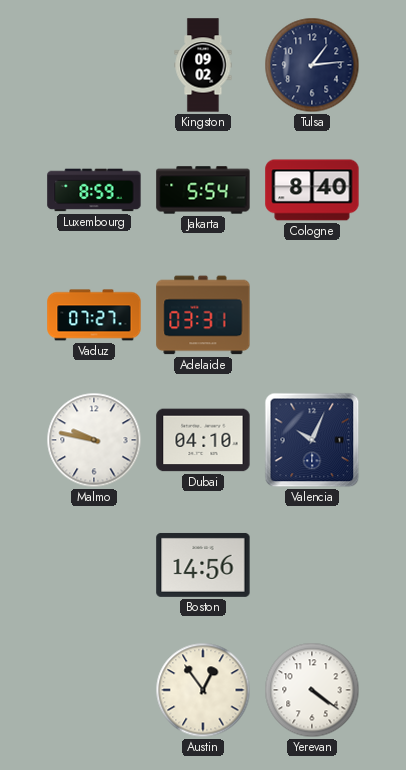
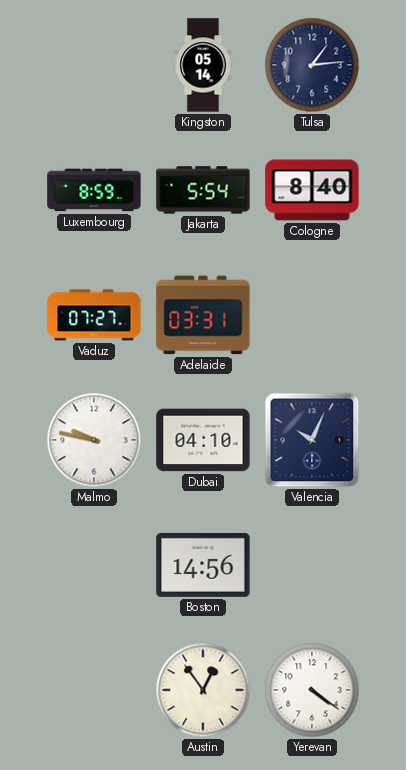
Kingston: 09:02 -> 05:14
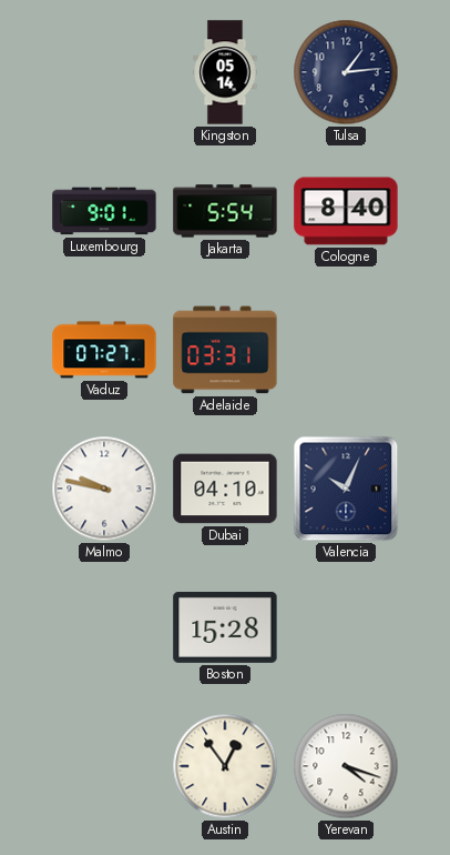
Luxembourg: 8:59 -> 9:01
Boston: 14:56 -> 15:28
Yerevan: 4:21 -> 4:18
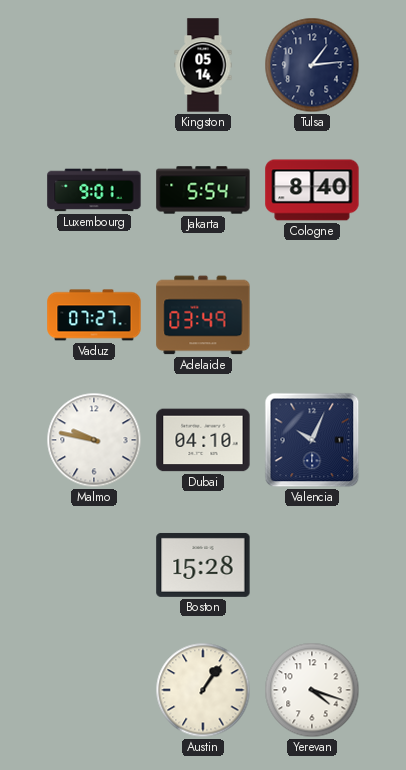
Adelaide: 03:31 -> 03:49
Austin: 12:54 -> 1:06
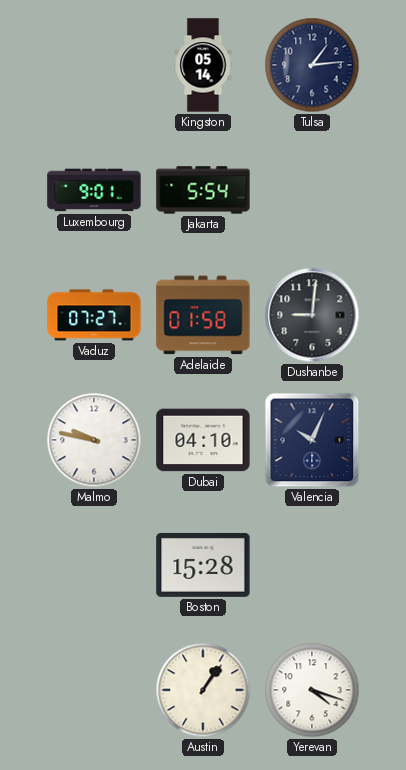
Cologne: 8:40 -> none
Adelaide: 03:49 -> 01:58
Dushanbe: none -> 9:01
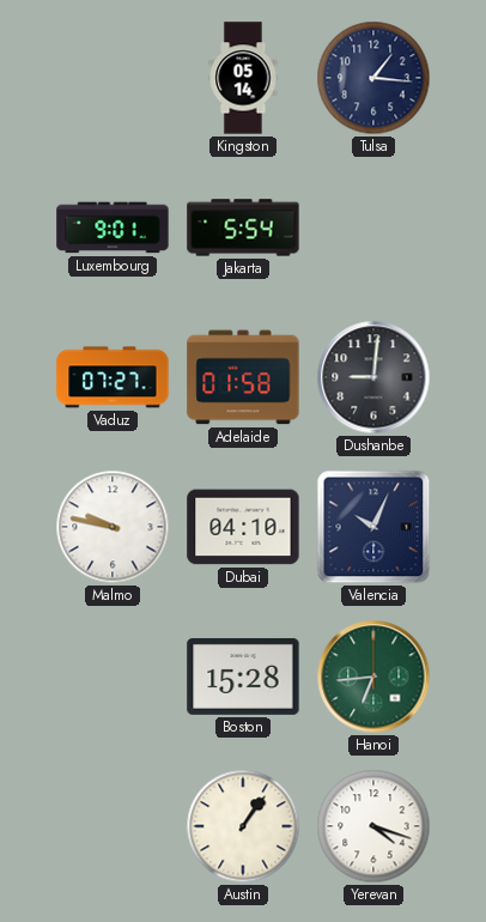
Tulsa: 1:14 -> 1:16
Hanoi: none -> 6:44
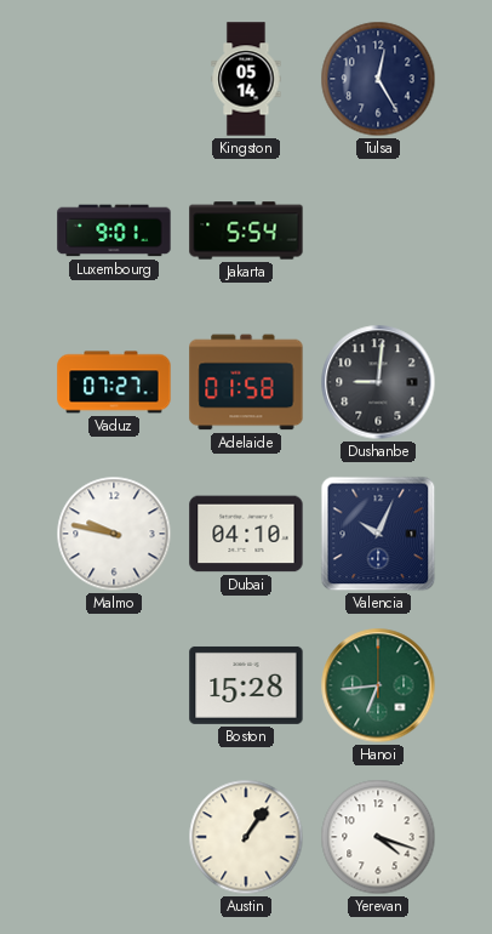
Tulsa: 1:16 -> 12:25
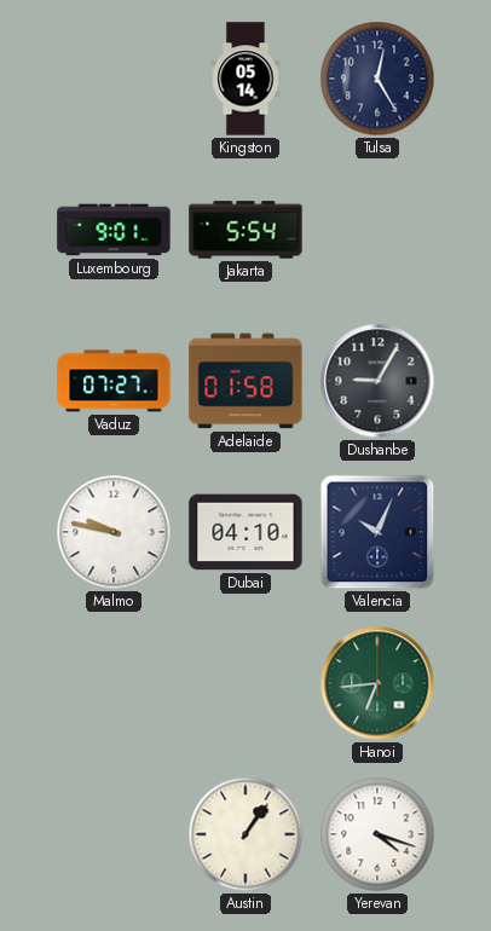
Dushanbe: 9:01 -> 9:05
Boston: 15:28 -> none
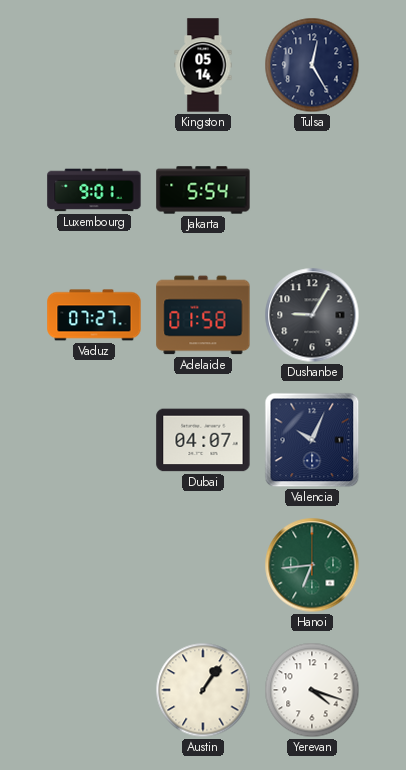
Malmo: 9:47 -> none
Dubai: 04:10 -> 04:07
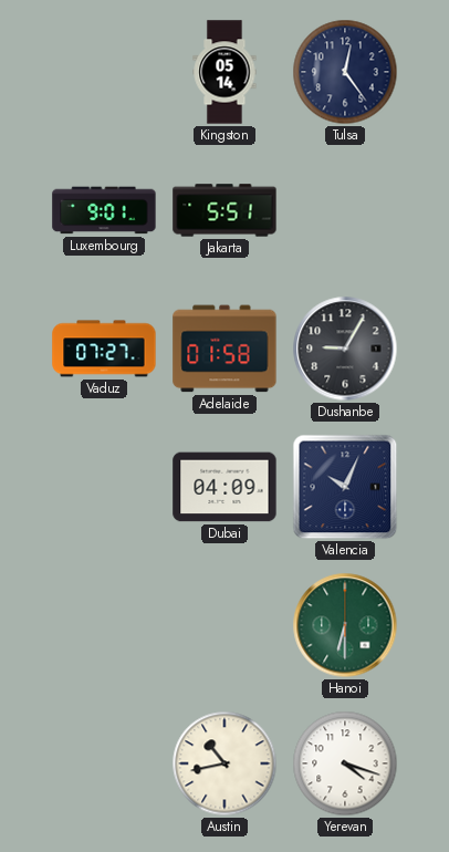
Tulsa: 12:25 -> 12:24
Jakarta: 5:54 -> 5:51
Dubai: 04:07 -> 04:09
Hanoi: 6:44 -> 6:30
Austin: 1:06 -> 10:43
